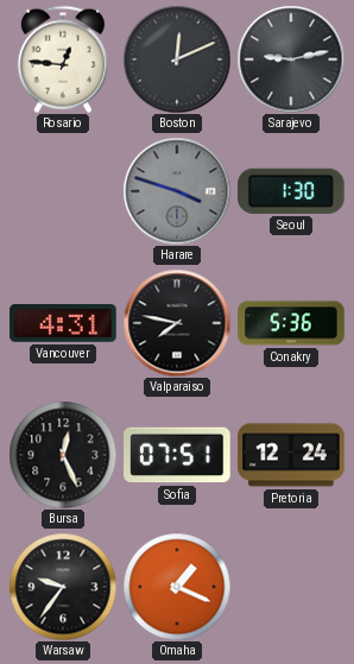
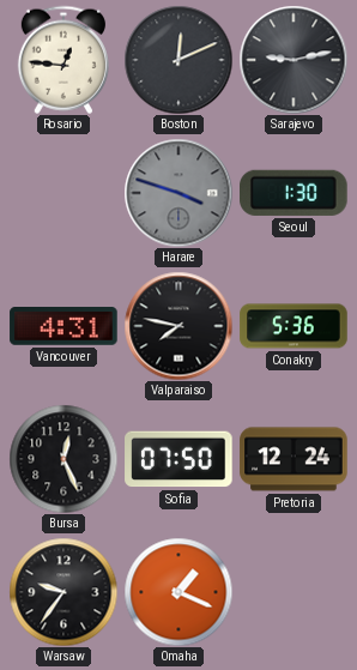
Sofia: 07:51 -> 07:50
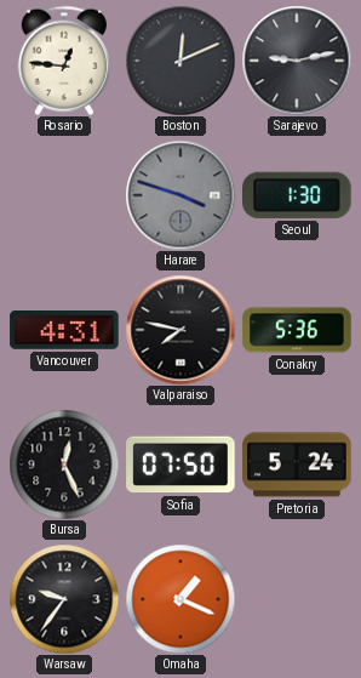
Pretoria: 12:24 -> 5:24
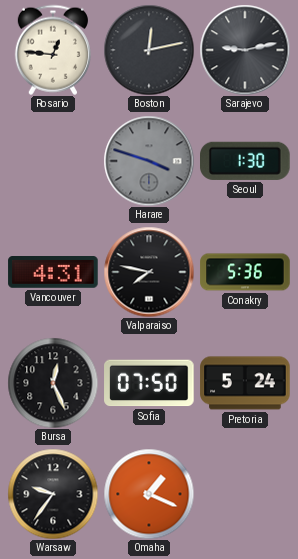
Boston: 12:11 -> 12:13
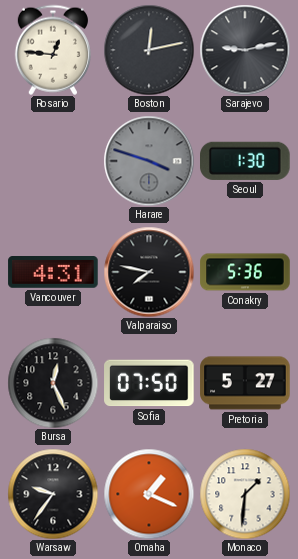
Pretoria: 5:24 -> 5:27
Monaco: none -> 1:31
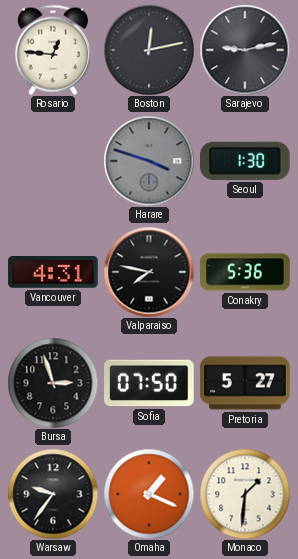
Bursa: 12:26 -> 2:57
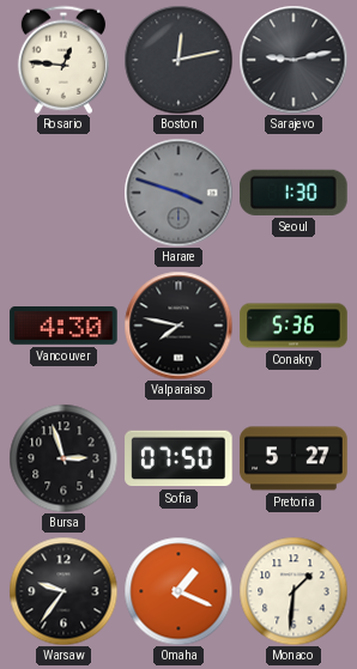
Vancouver: 4:31 -> 4:30
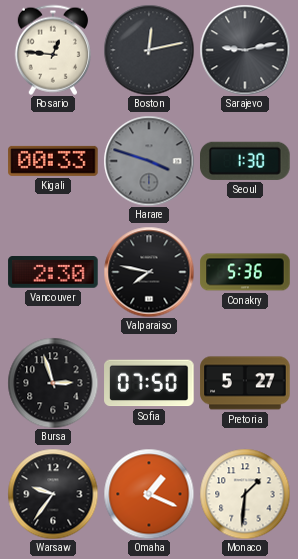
Kigali: none -> 00:33
Vancouver: 4:30 -> 2:30
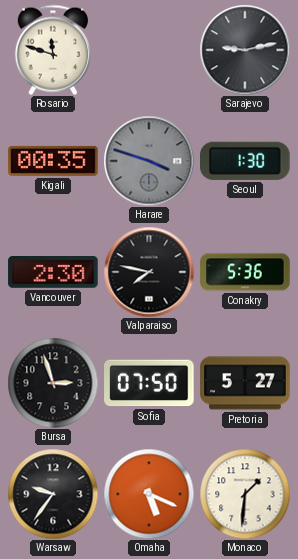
Rosario: 12:46 -> 11:48
Boston: 12:13 -> none
Kigali: 00:33 -> 00:35
Omaha: 1:19 -> 5:19
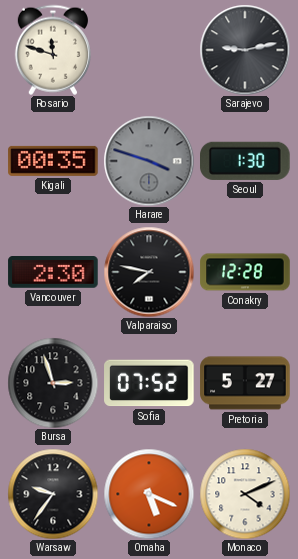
Conakry: 5:36 -> 12:28
Sofia: 07:50 -> 07:52
Monaco: 1:31 -> 4:11
